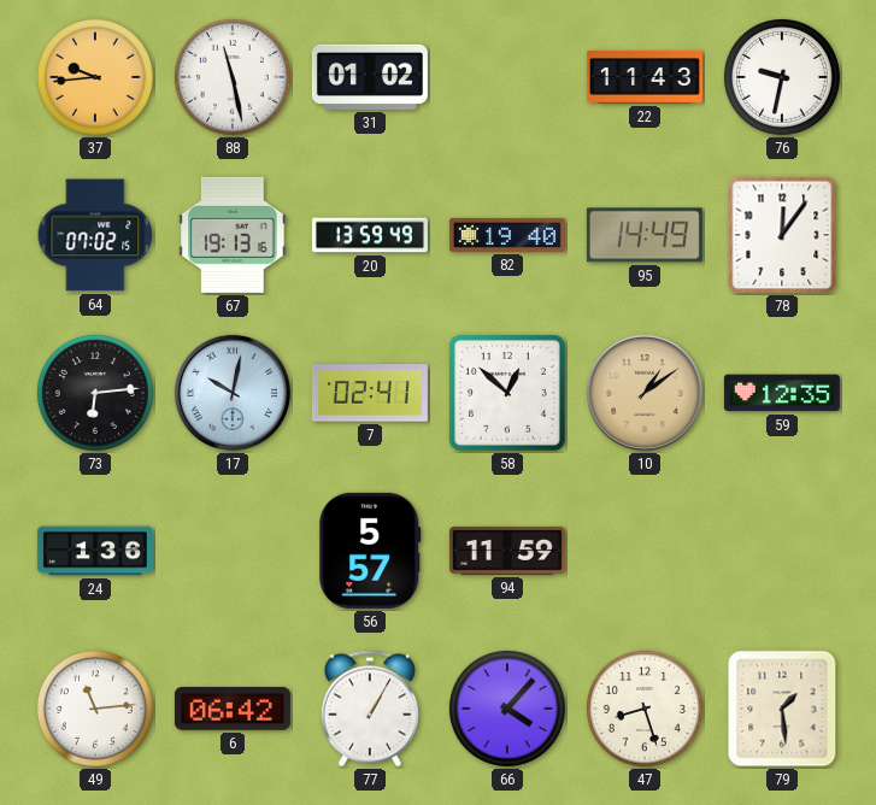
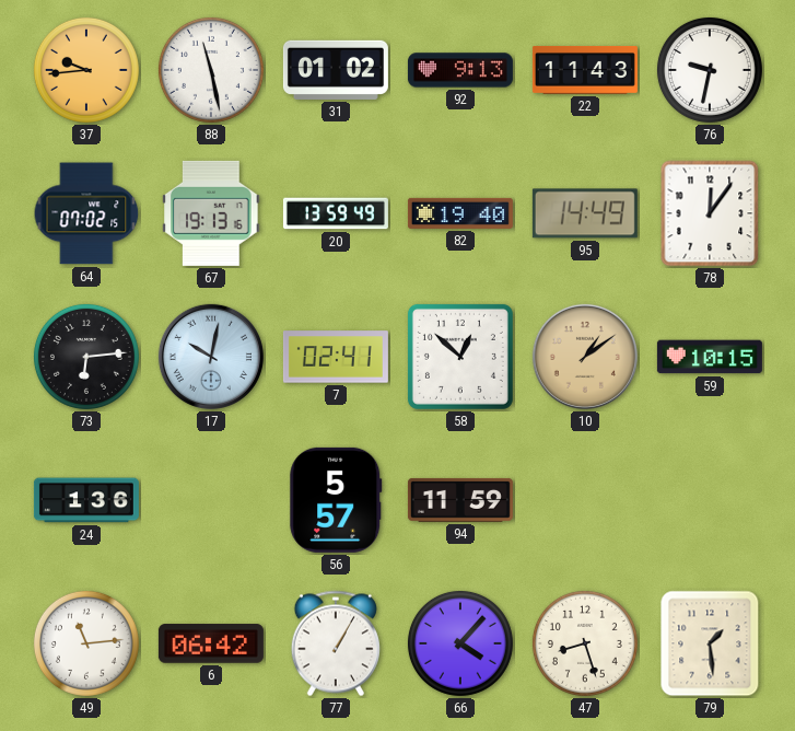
92: none -> 9:13
59: 12:35 -> 10:15
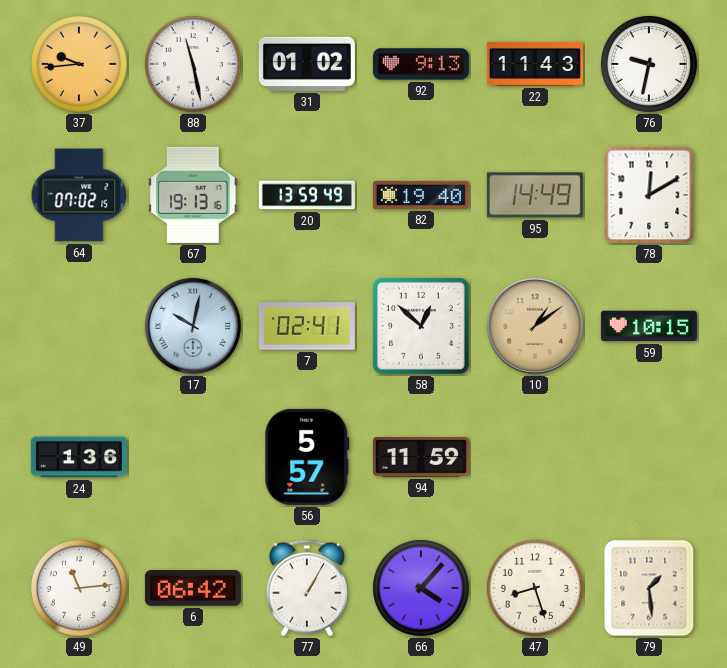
78: 12:06 -> 12:10
73: 6:14 -> none
